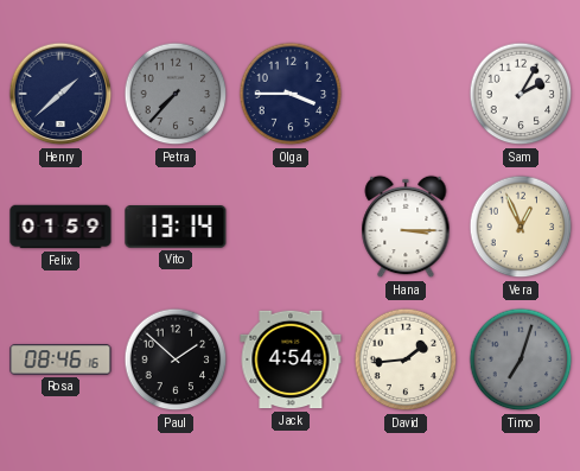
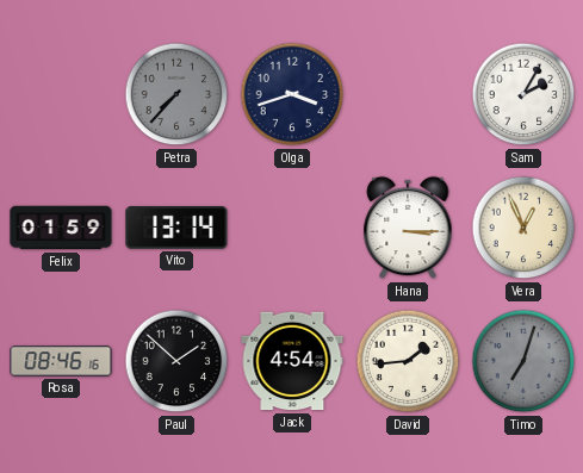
Henry: 1:38 -> none
Olga: 3:45 -> 3:42
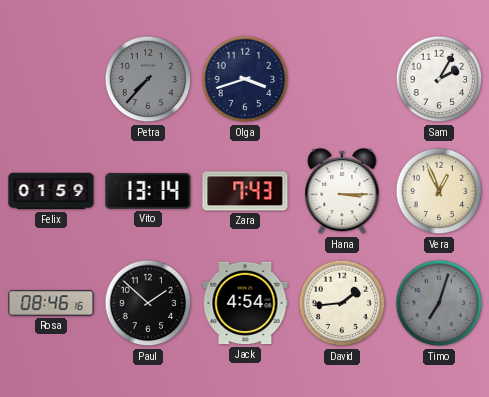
Zara: none -> 7:43
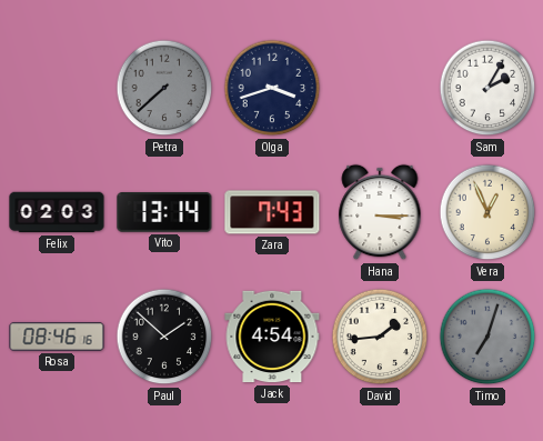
Petra: 7:37 -> 7:38
Felix: 01:59 -> 02:03
